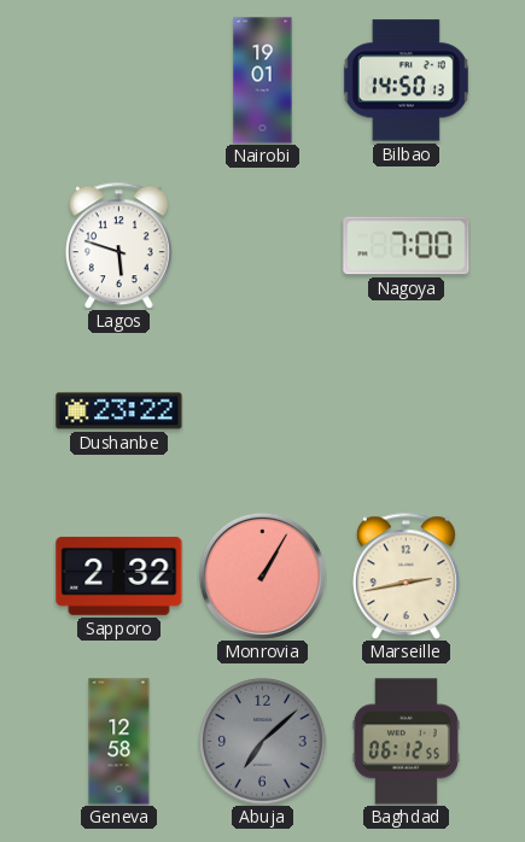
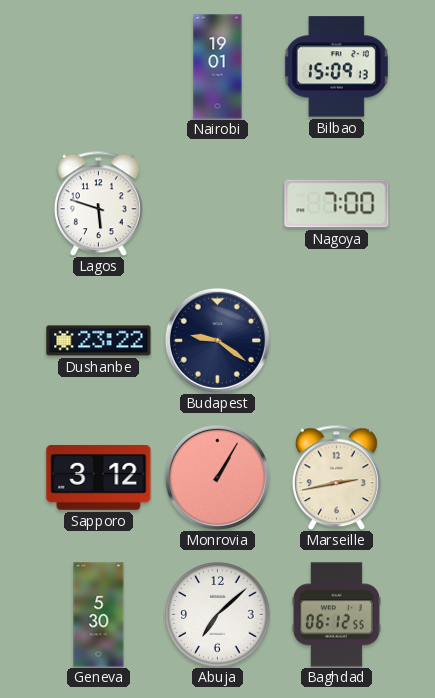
Bilbao: 14:50 -> 15:09
Budapest: none -> 9:21
Sapporo: 2:32 -> 3:12
Geneva: 12:58 -> 5:30
Abuja dial: grey -> white
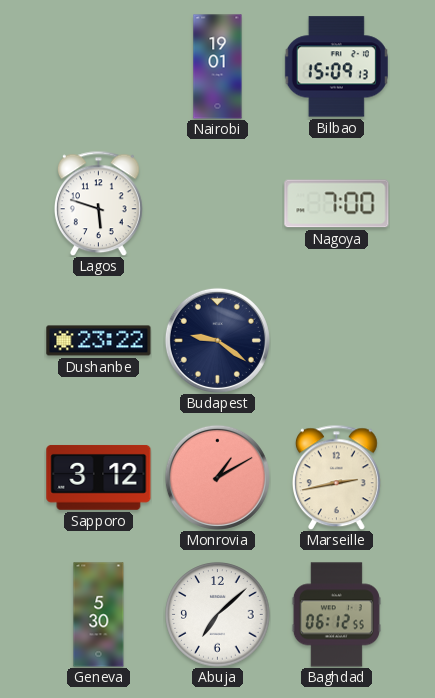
Monrovia: 1:05 -> 1:10
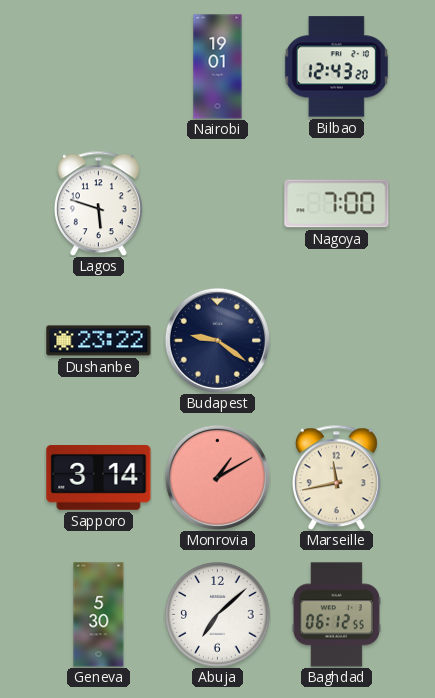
Bilbao: 15:09 -> 12:43
Sapporo: 3:12 -> 3:14
Marseille: 2:43 -> 11:43
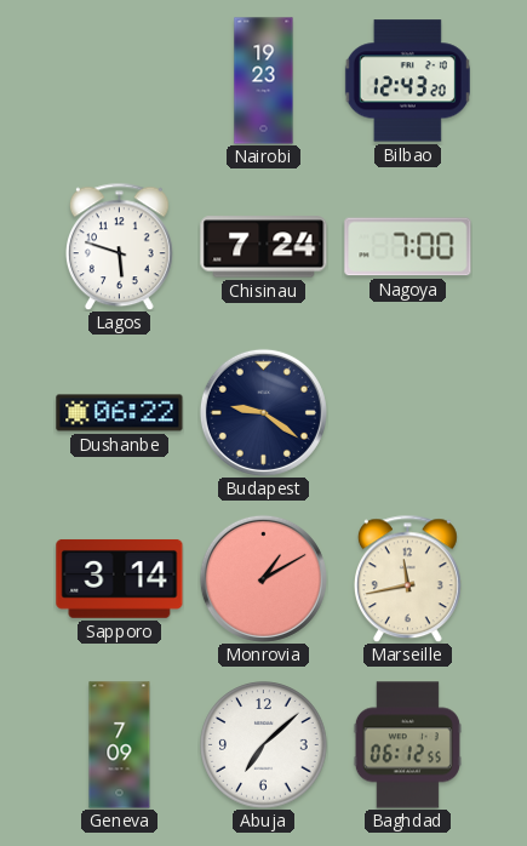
Nairobi: 19:01 -> 19:23
Chisinau: none -> 7:24
Dushanbe: 23:22 -> 06:22
Geneva: 5:30 -> 7:09
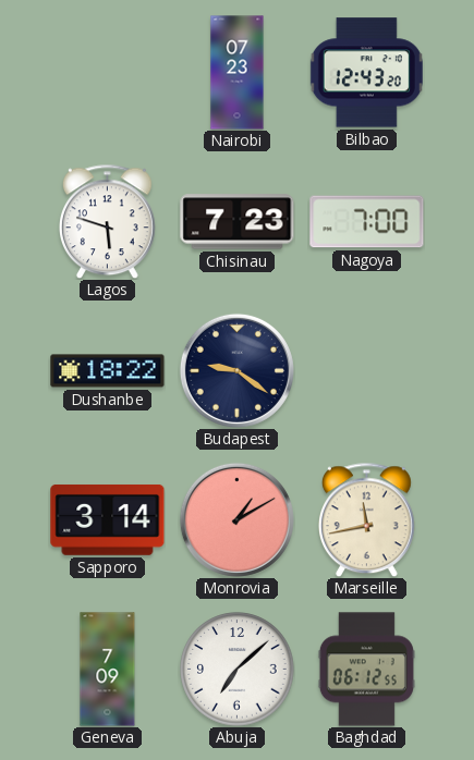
Nairobi: 19:23 -> 07:23
Chisinau: 7:24 -> 7:23
Dushanbe: 06:22 -> 18:22
